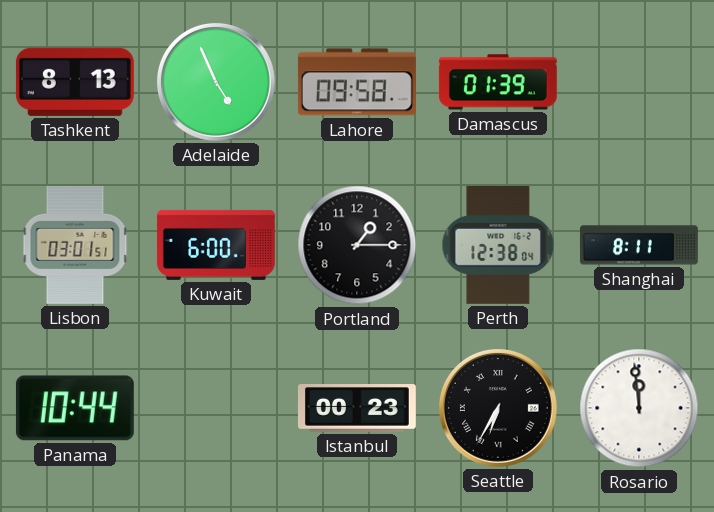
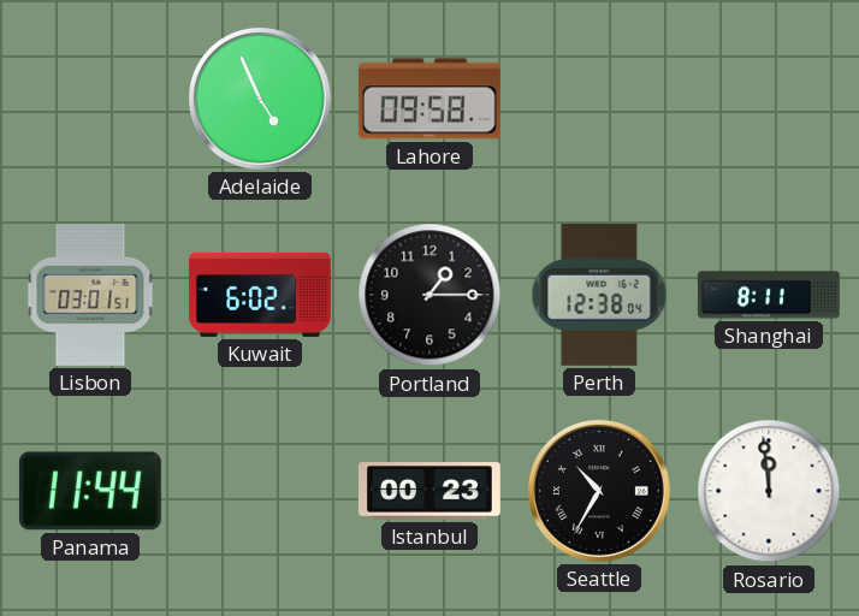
Tashkent: 8:13 -> none
Damascus: 01:39 -> none
Kuwait: 6:00 -> 6:02
Panama: 10:44 -> 11:44
Seattle: 6:35 -> 10:35
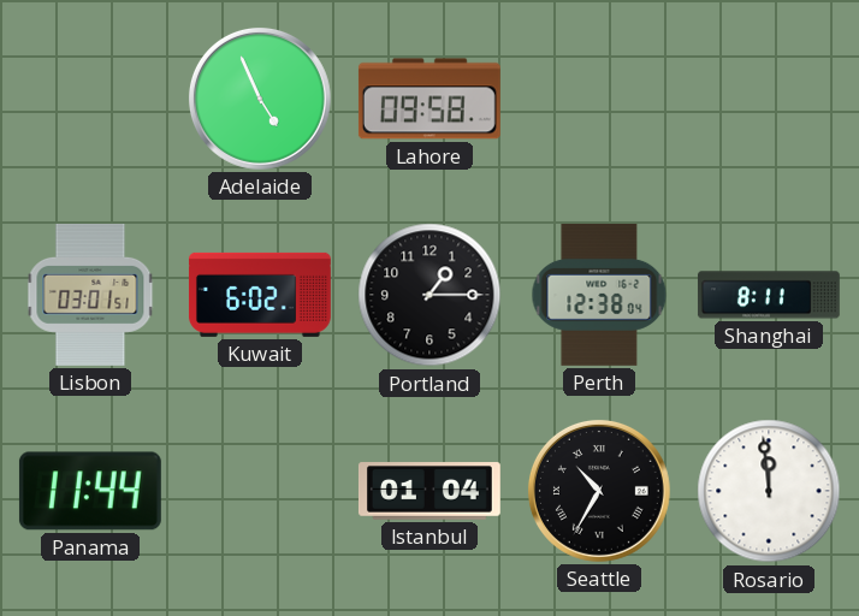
Istanbul: 00:23 -> 01:04
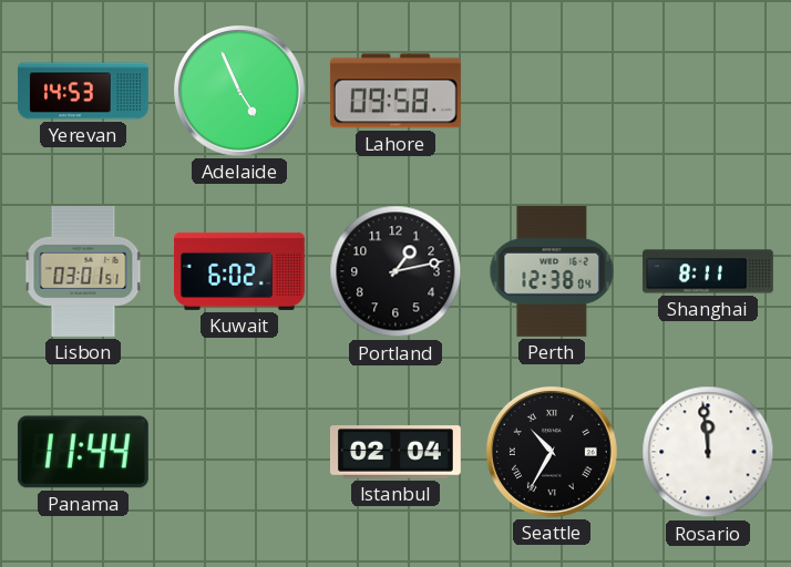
Yerevan: none -> 14:53
Portland: 1:15 -> 1:13
Istanbul: 01:04 -> 02:04
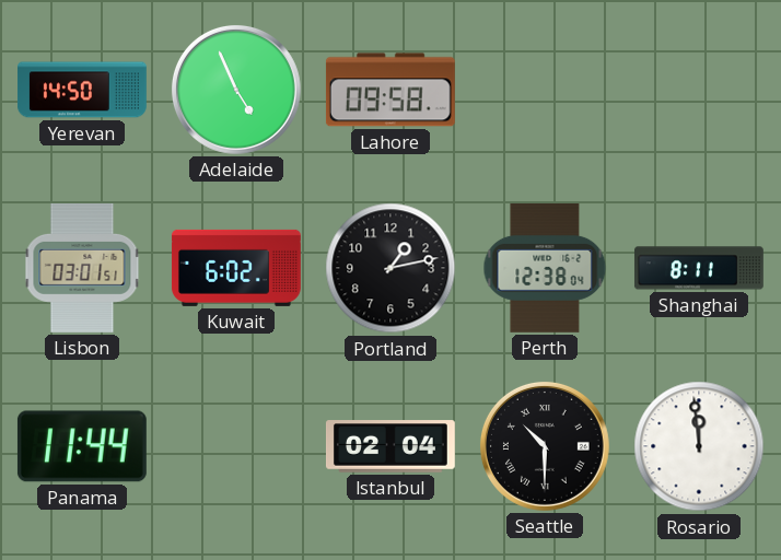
Yerevan: 14:53 -> 14:50
Seattle: 10:35 -> 10:30
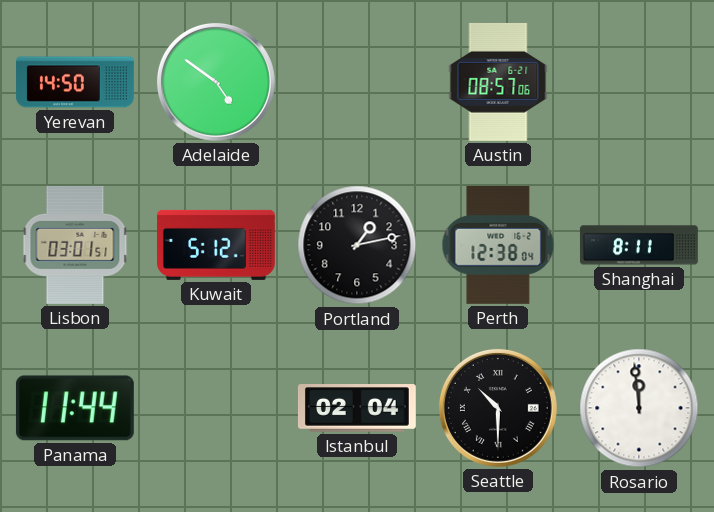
Adelaide: 4:56 -> 4:51
Lahore: 09:58 -> none
Austin: none -> 08:57
Kuwait: 6:02 -> 5:12
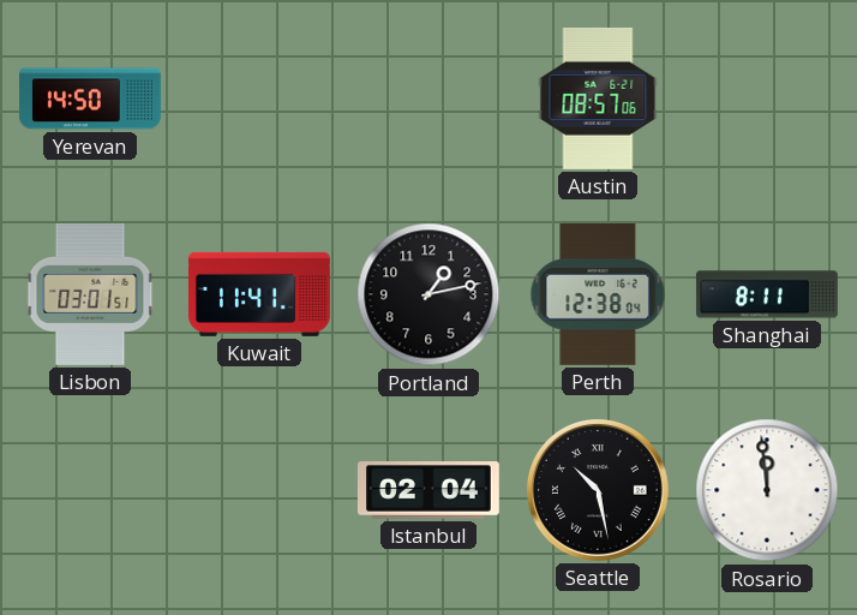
Adelaide: 4:51 -> none
Kuwait: 5:12 -> 11:41
Panama: 11:44 -> none
Seattle: 10:30 -> 10:28
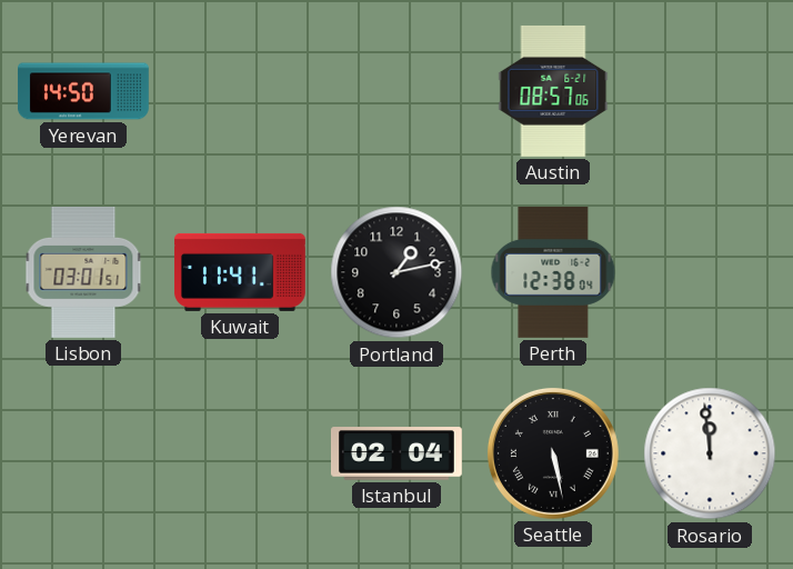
Shanghai: 8:11 -> none
Seattle: 10:28 -> 5:28
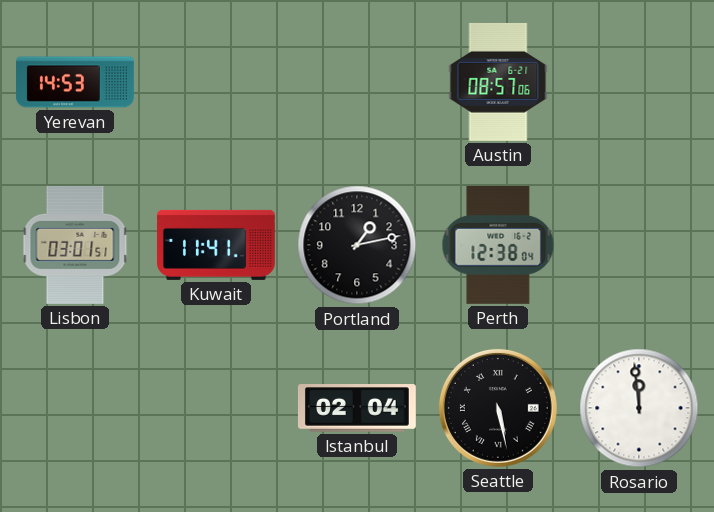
Yerevan: 14:50 -> 14:53
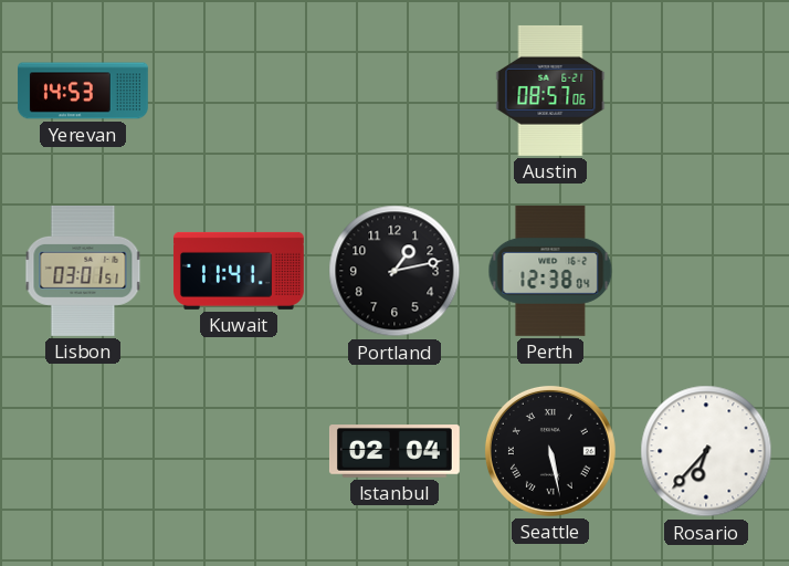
Rosario: 11:59 -> 6:37
